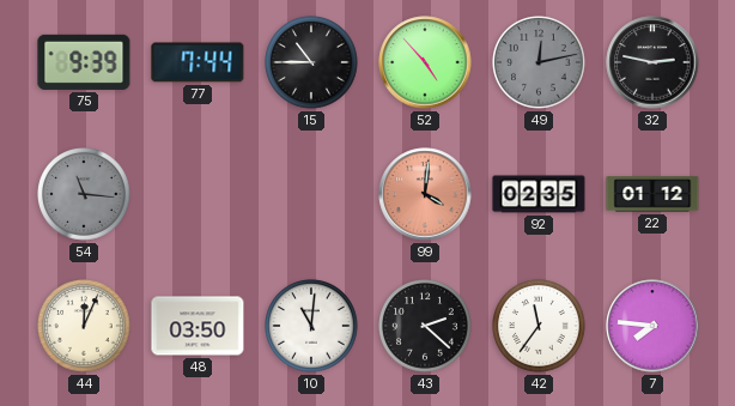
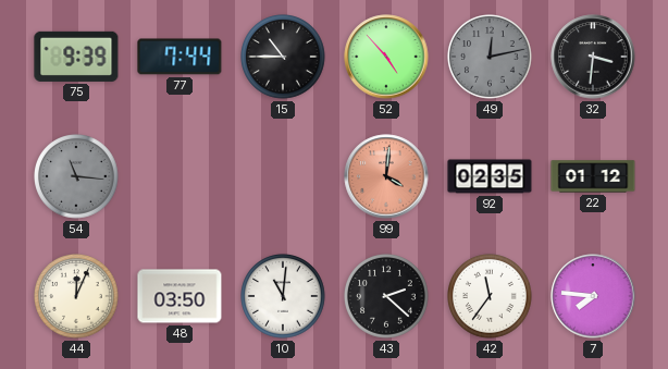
32: 2:47 -> 3:31
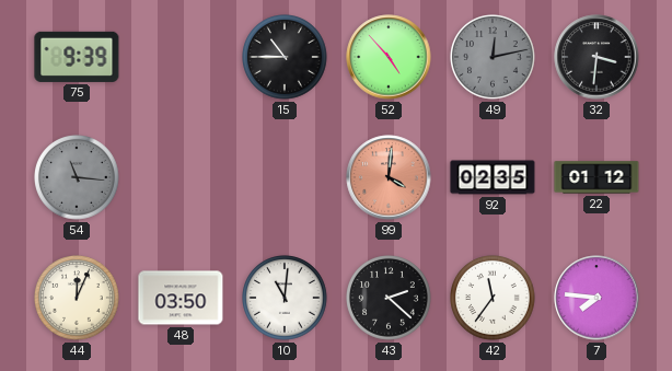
77: 7:44 -> none
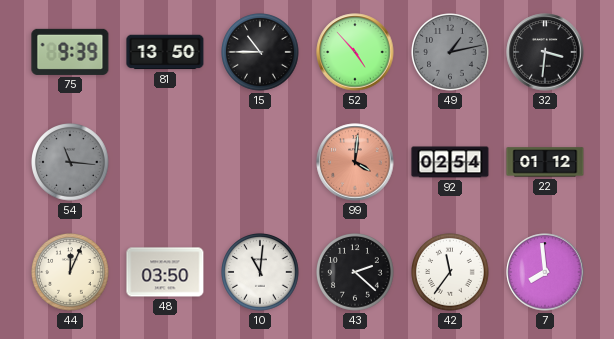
81: none -> 13:50
49: 12:13 -> 1:13
92: 02:35 -> 02:54
7: 7:46 -> 7:59
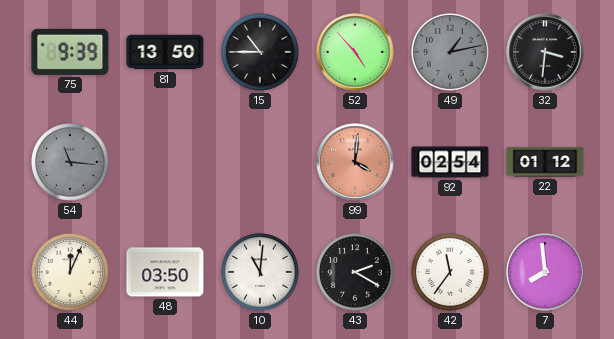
43: 2:22 -> 2:20
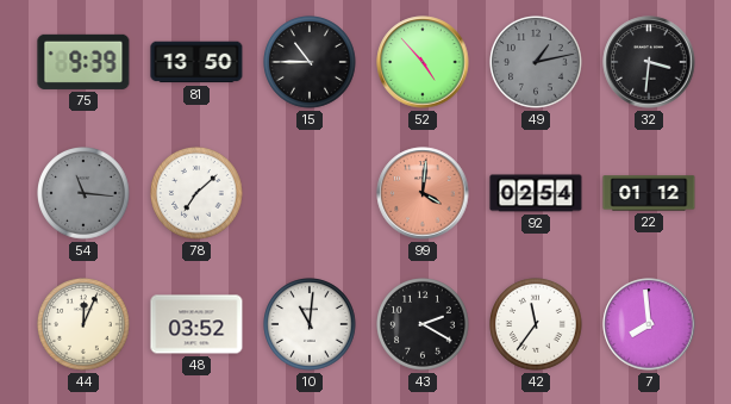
78: none -> 7:08
48: 03:50 -> 03:52
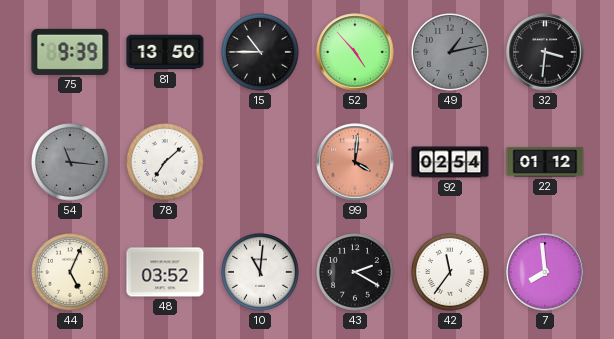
44: 12:04 -> 5:04
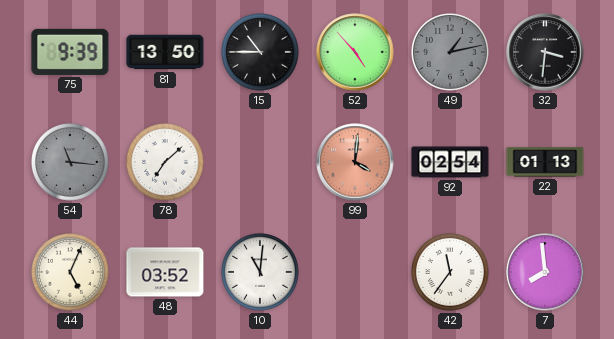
22: 01:12 -> 01:13
43: 2:20 -> none
